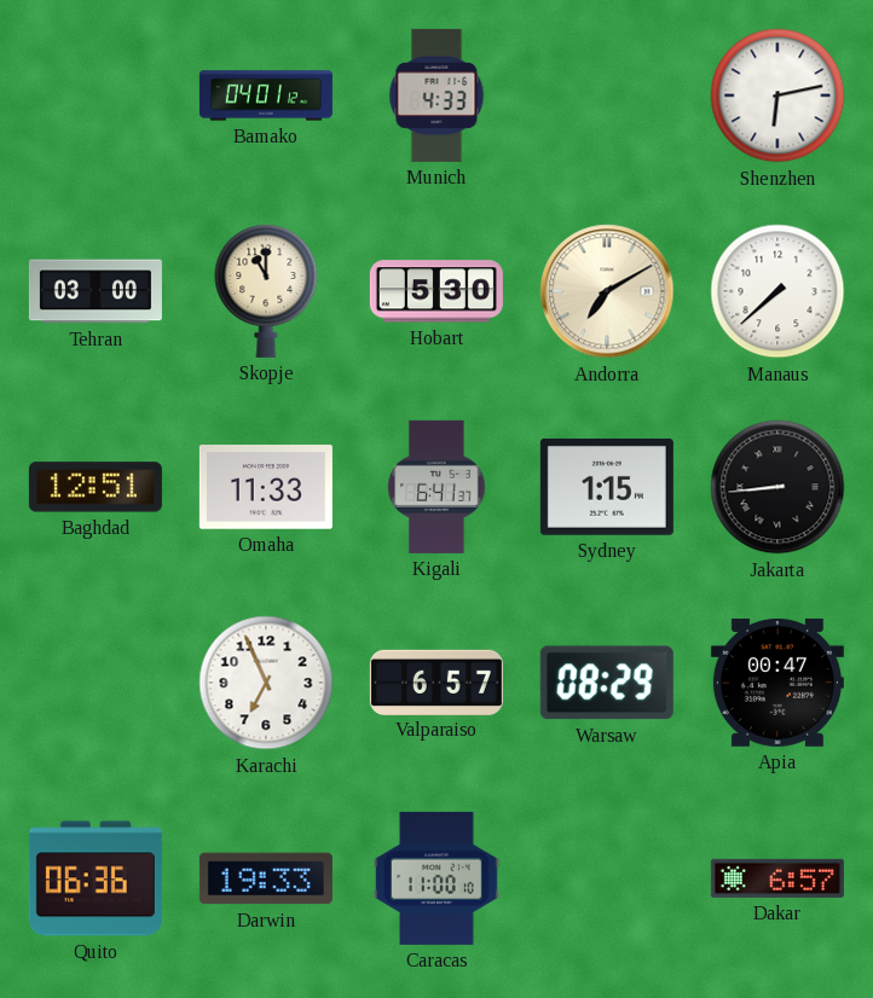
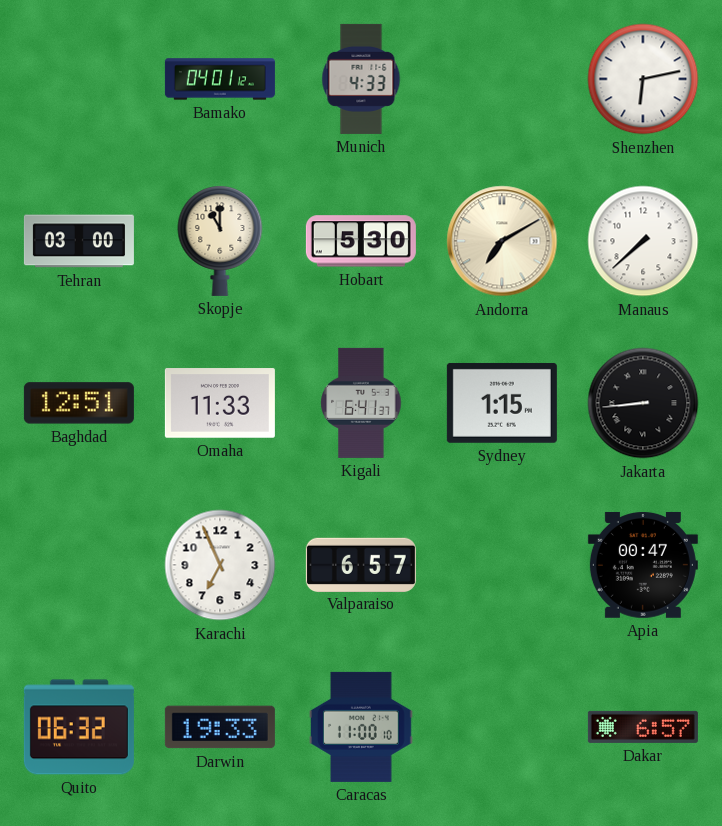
Warsaw: 08:29 -> none
Quito: 06:36 -> 06:32
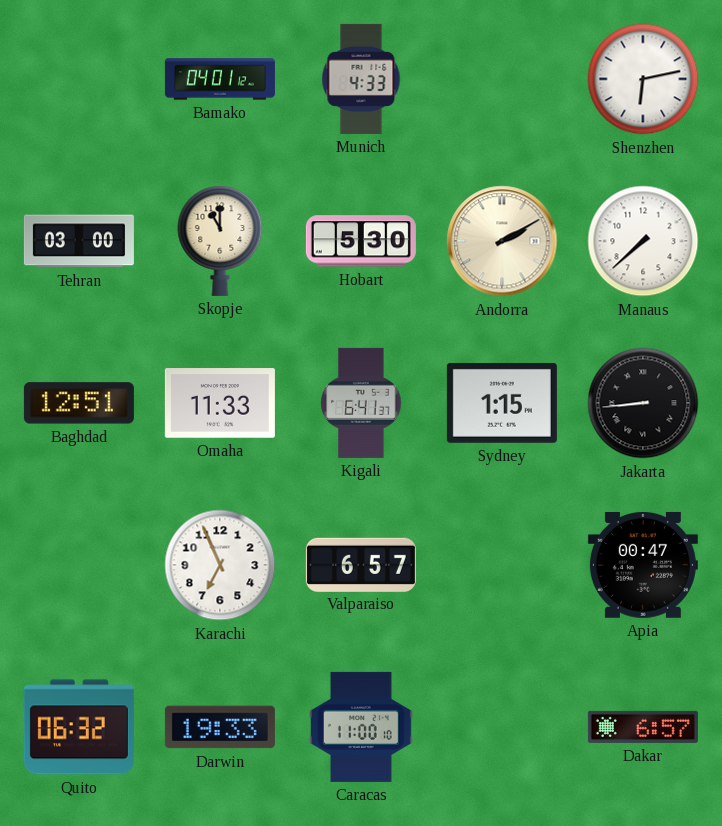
Andorra: 7:10 -> 2:10
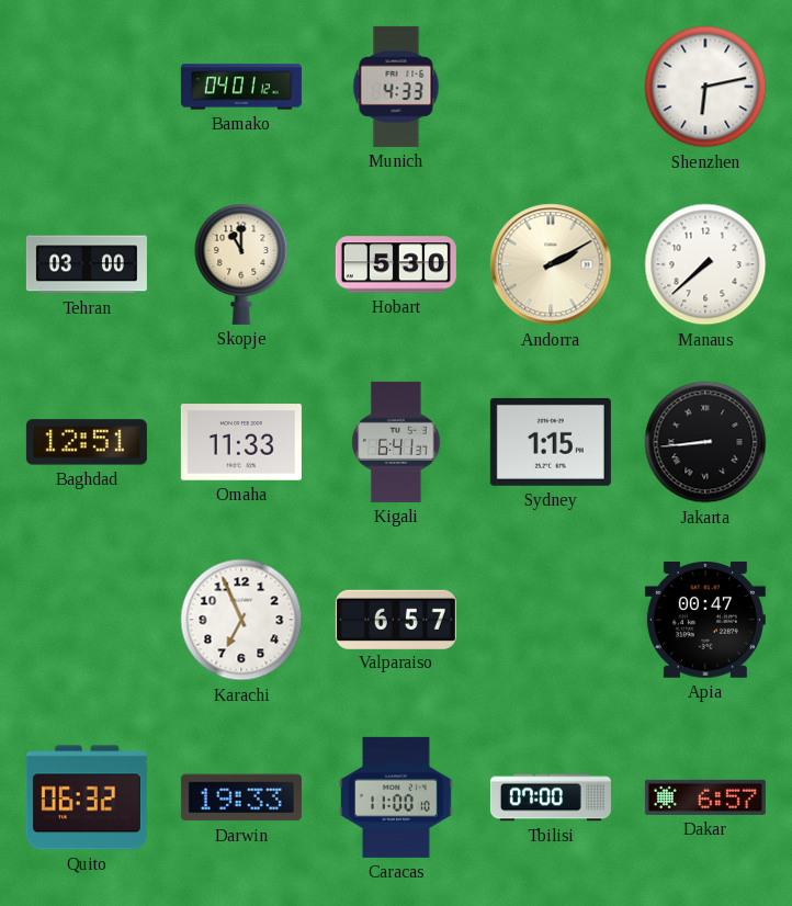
Tbilisi: none -> 07:00
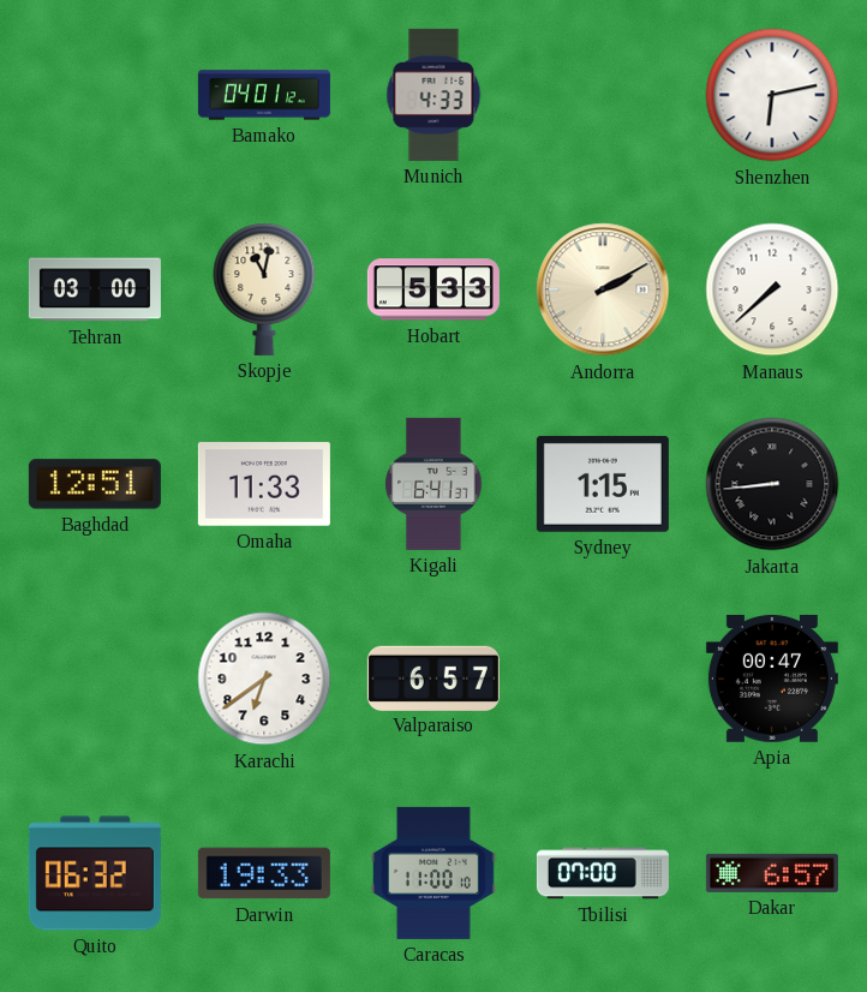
Skopje: 11:00 -> 11:02
Hobart: 5:30 -> 5:33
Karachi: 6:56 -> 6:39
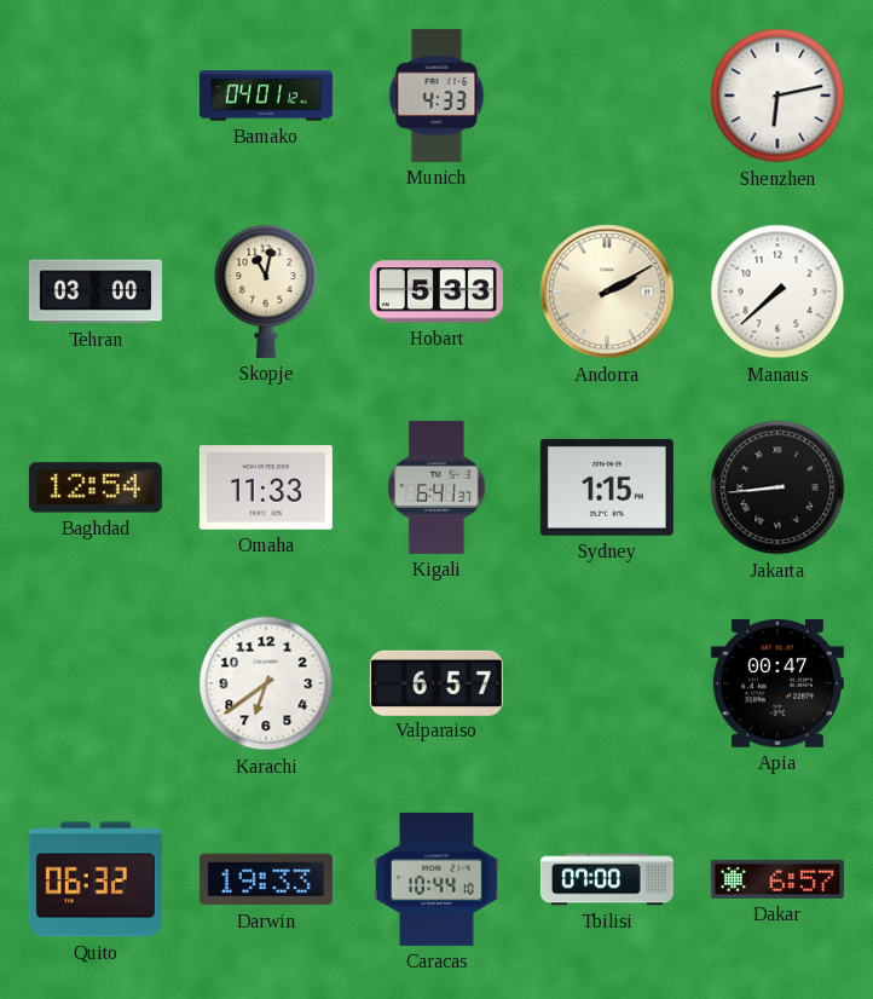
Baghdad: 12:51 -> 12:54
Caracas: 11:00 -> 10:44
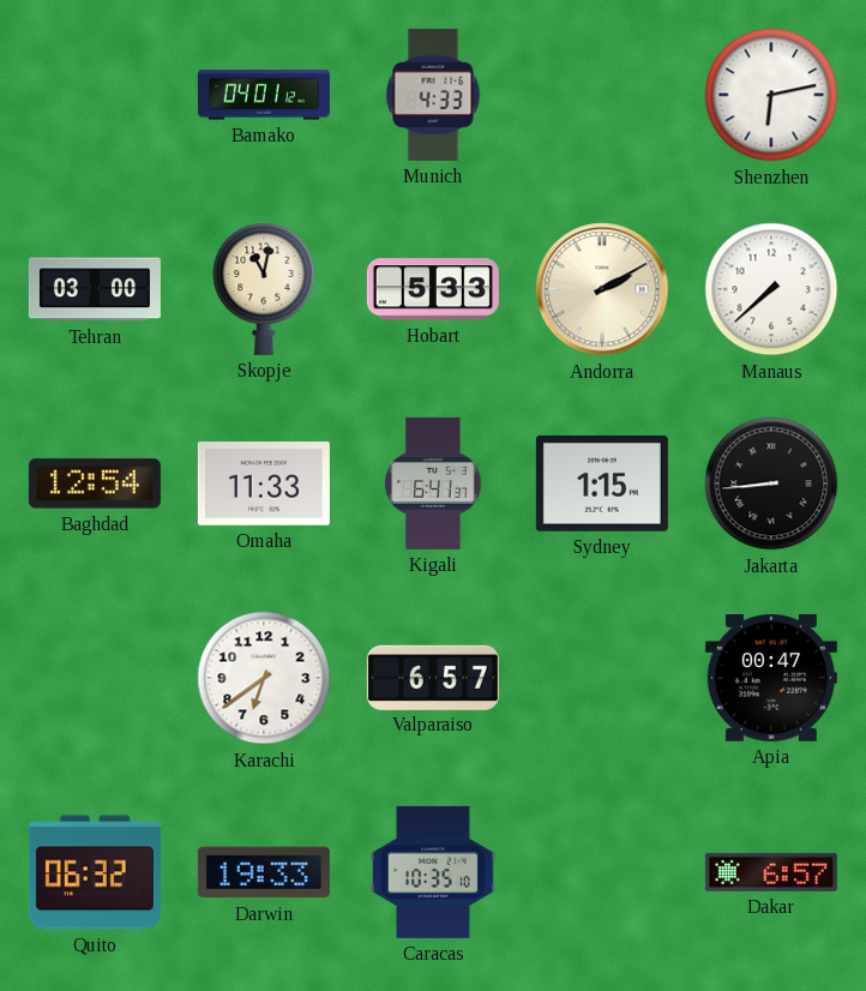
Caracas: 10:44 -> 10:35
Tbilisi: 07:00 -> none
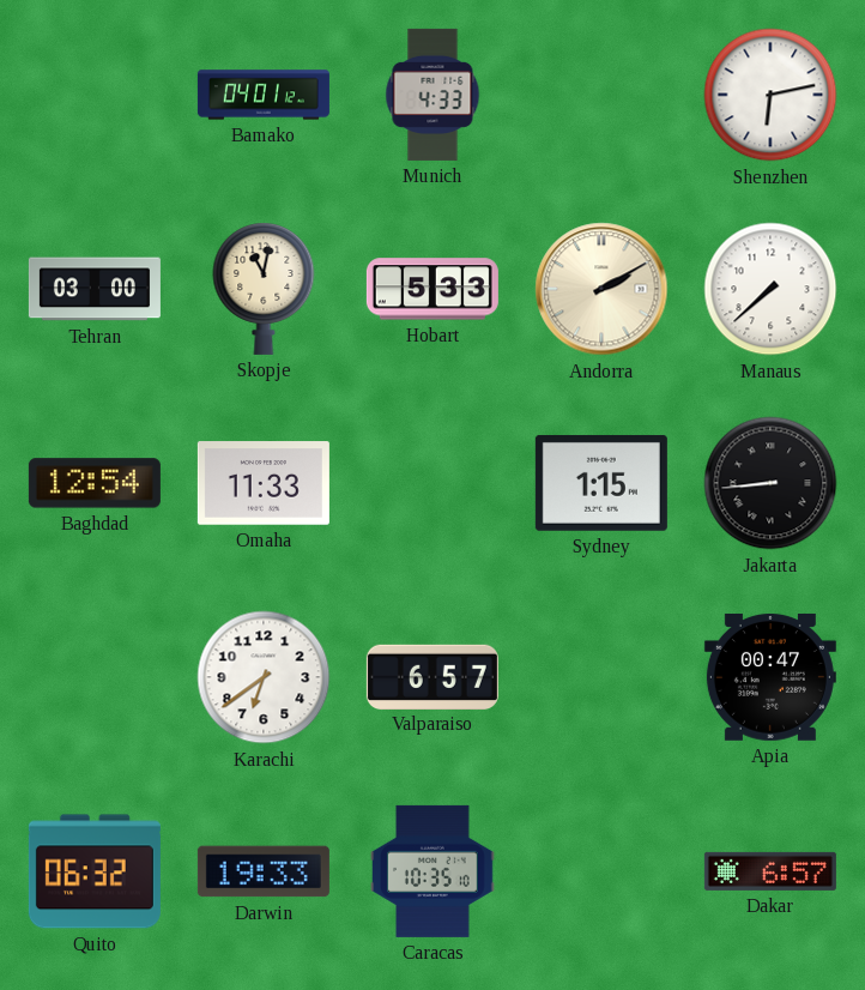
Kigali: 6:41 -> none
